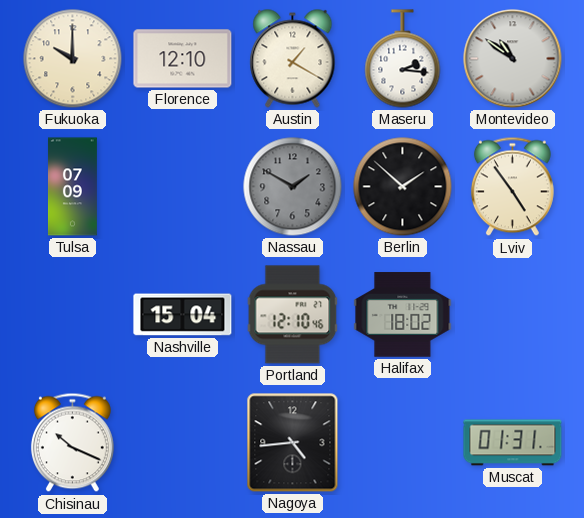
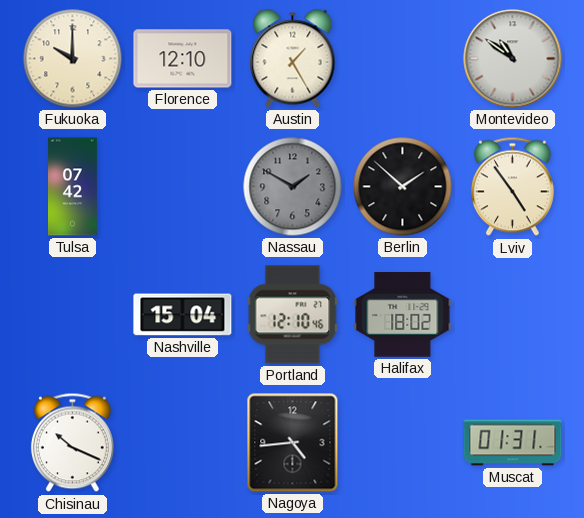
Austin: 1:20 -> 1:25
Maseru: 2:16 -> none
Tulsa: 07:09 -> 07:42
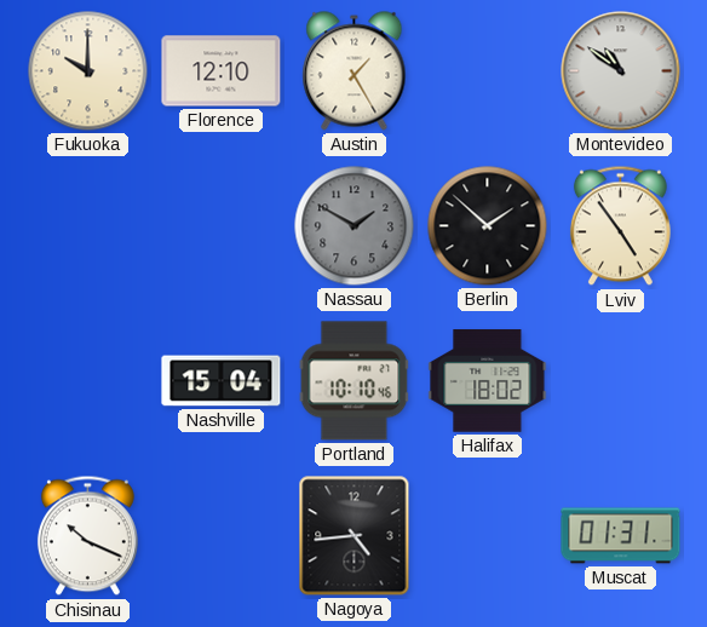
Tulsa: 07:42 -> none
Portland: 12:10 -> 10:10
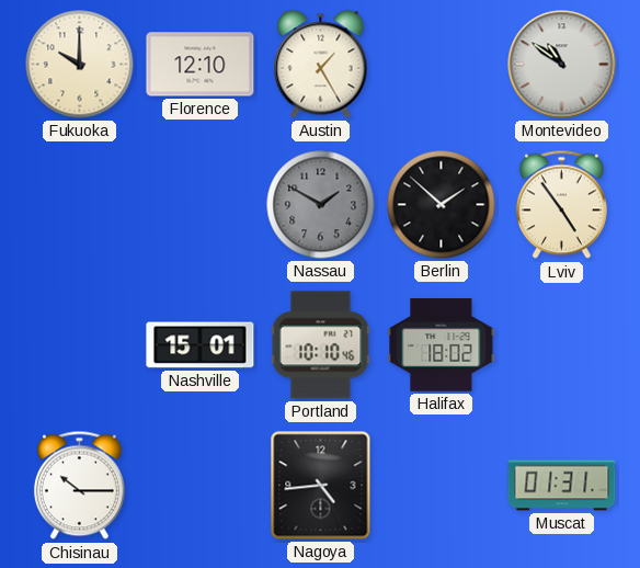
Nashville: 15:04 -> 15:01
Chisinau: 10:19 -> 10:15
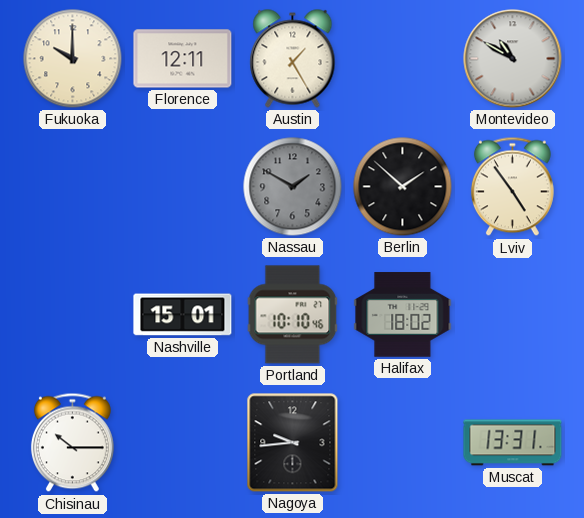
Florence: 12:10 -> 12:11
Montevideo: 10:51 -> 10:50
Nagoya: 4:44 -> 9:44
Muscat: 01:31 -> 13:31
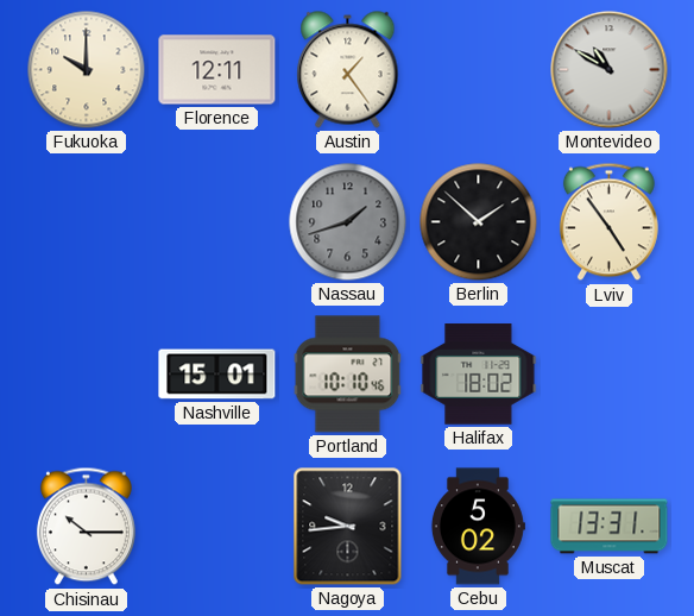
Austin: 1:25 -> 1:24
Nassau: 1:50 -> 1:42
Cebu: none -> 5:02
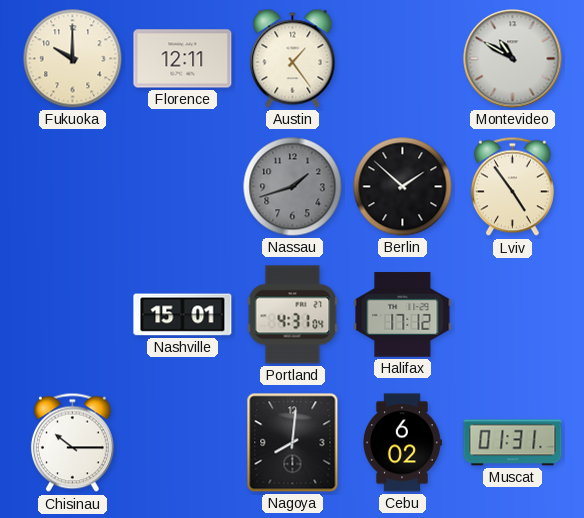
Portland: 10:10 -> 4:31
Halifax: 18:02 -> 17:12
Nagoya: 9:44 -> 8:01
Cebu: 5:02 -> 6:02
Muscat: 13:31 -> 01:31
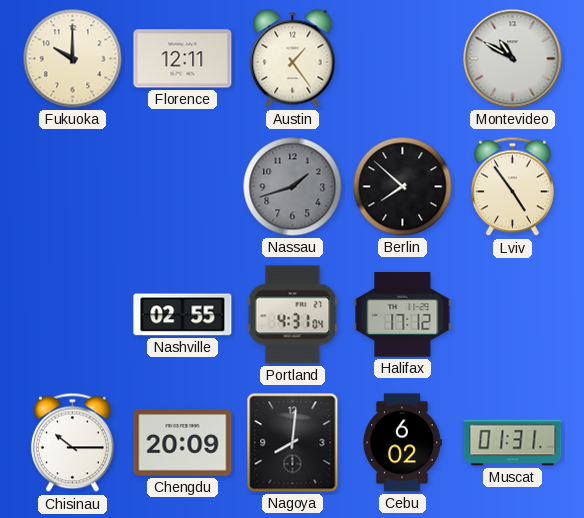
Berlin: 1:52 -> 7:52
Nashville: 15:01 -> 02:55
Chengdu: none -> 20:09
